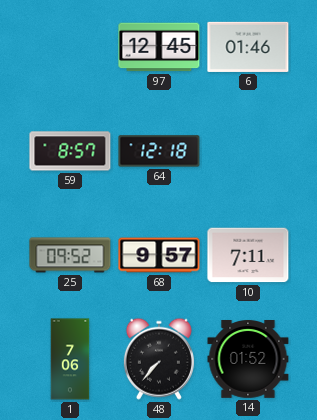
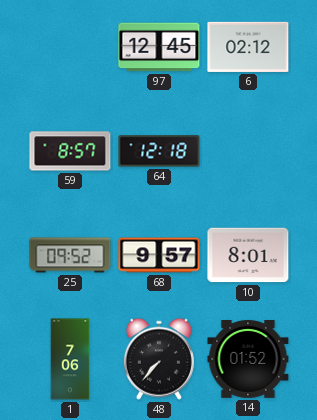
6: 01:46 -> 02:12
10: 7:11 -> 8:01
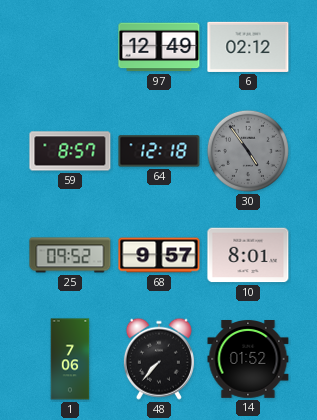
97: 12:45 -> 12:49
30: none -> 4:54
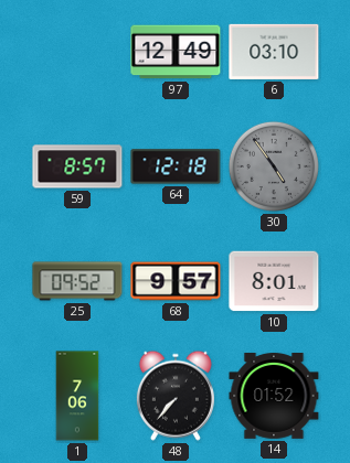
6: 02:12 -> 03:10
